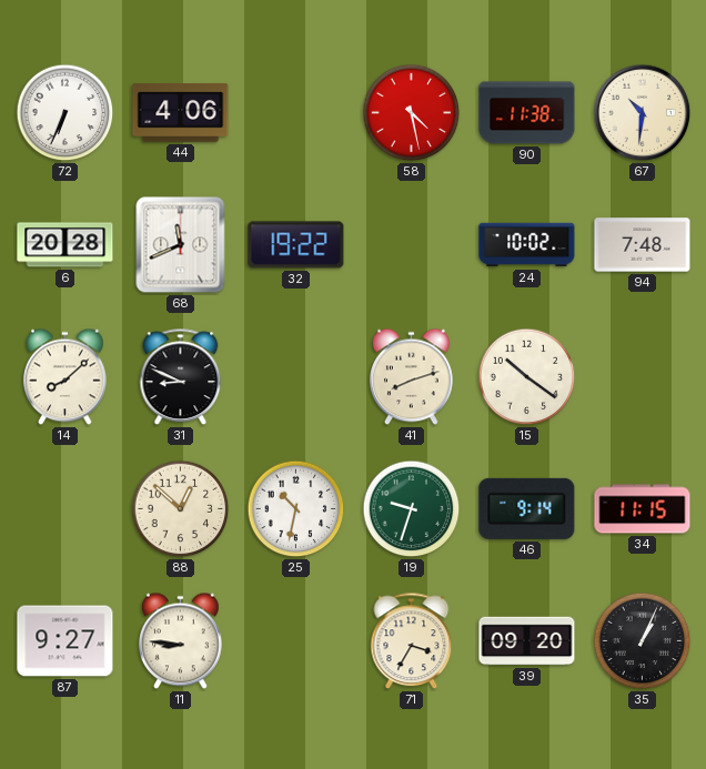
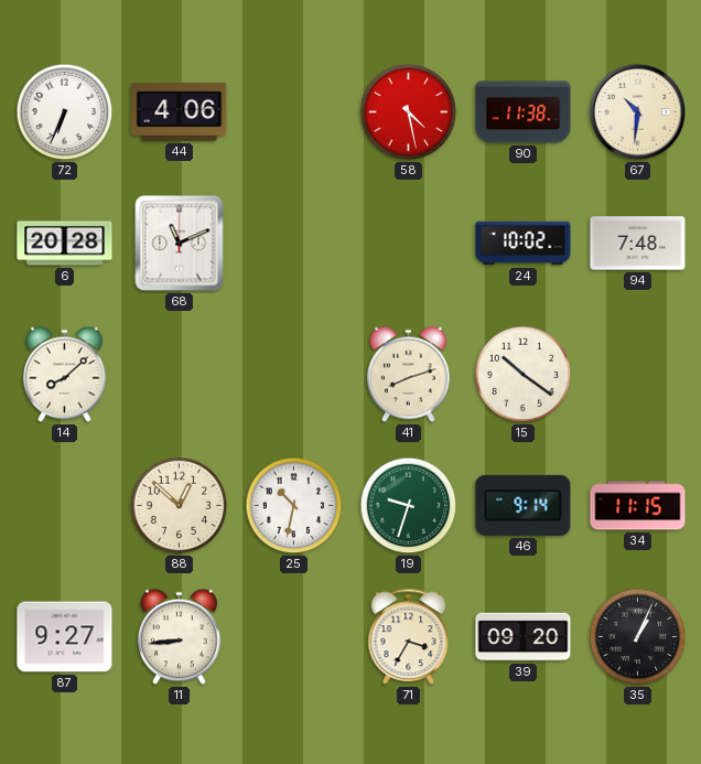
68: 11:41 -> 11:11
32: 19:22 -> none
31: 8:49 -> none
11: 8:46 -> 8:44
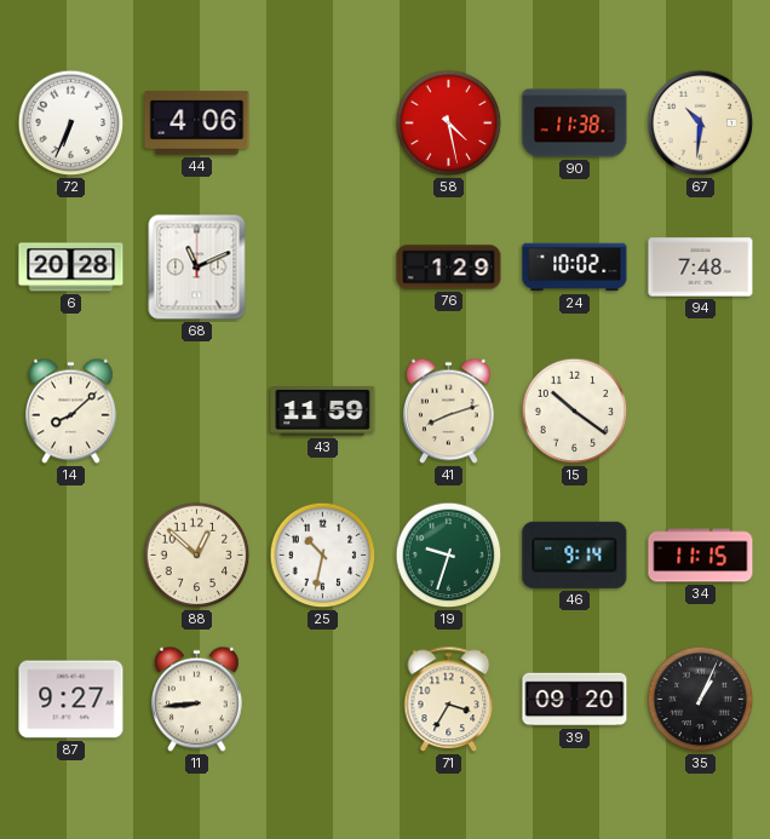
76: none -> 1:29
43: none -> 11:59
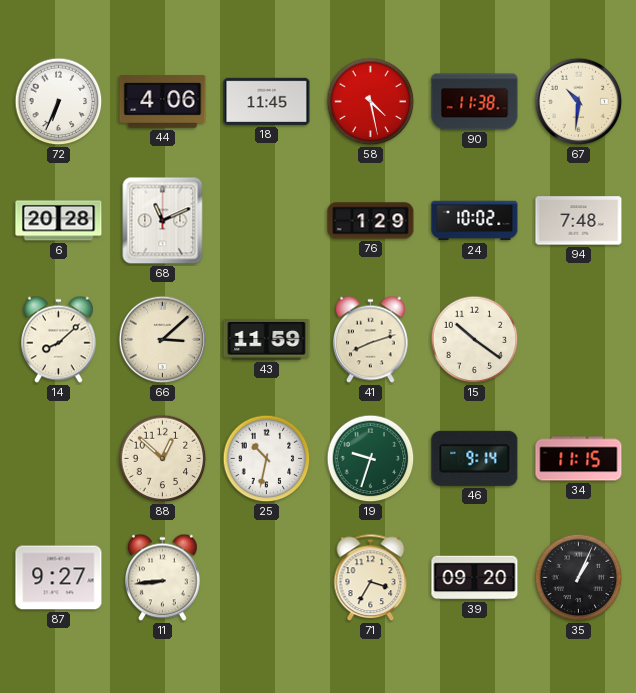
18: none -> 11:45
66: none -> 3:08
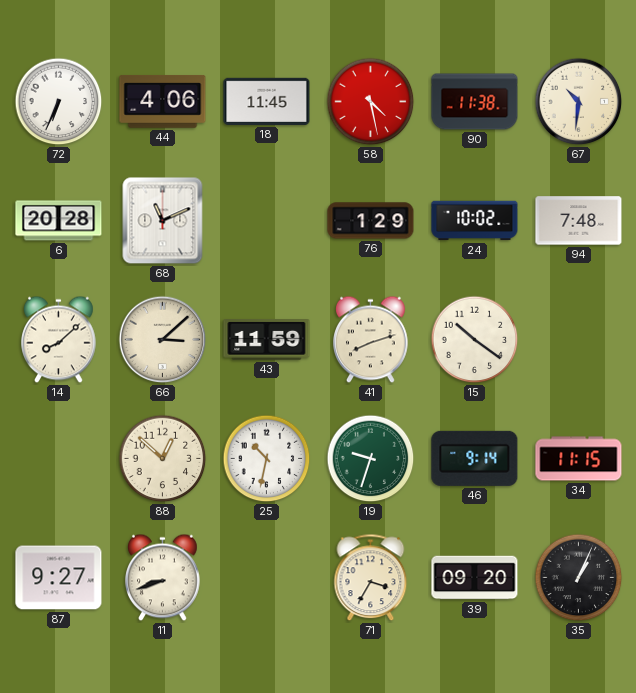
11: 8:44 -> 8:42
